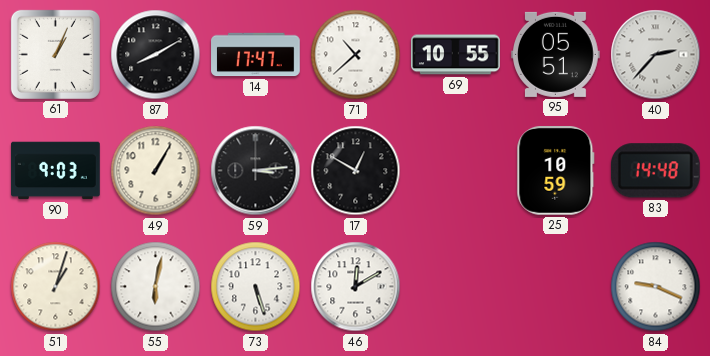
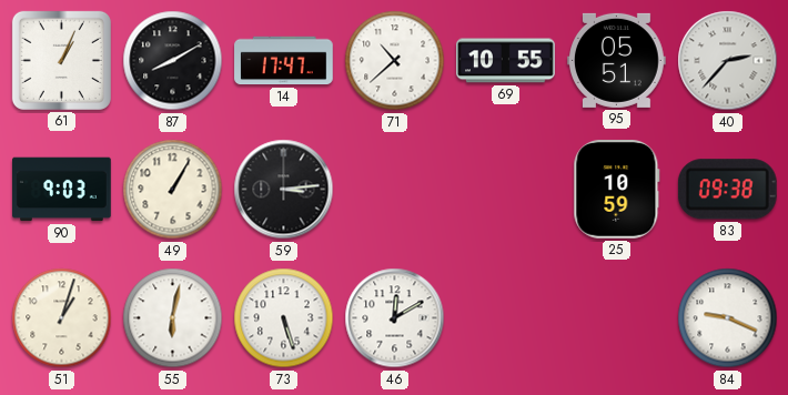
17: 12:50 -> none
83: 14:48 -> 09:38
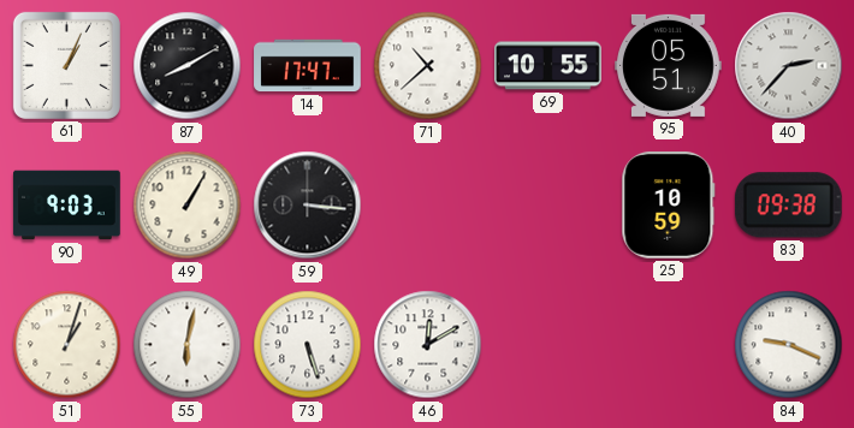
59: 3:14 -> 3:16
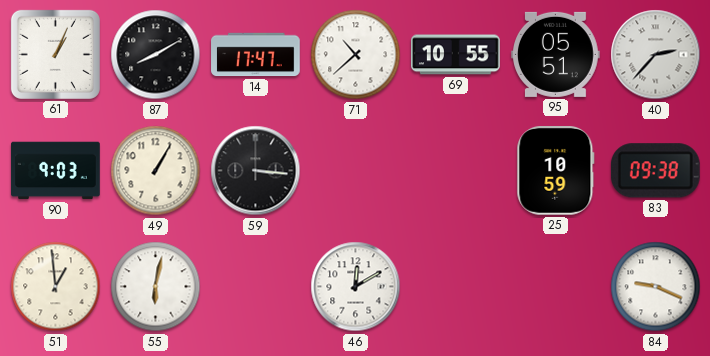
51: 1:03 -> 12:59
73: 5:27 -> none
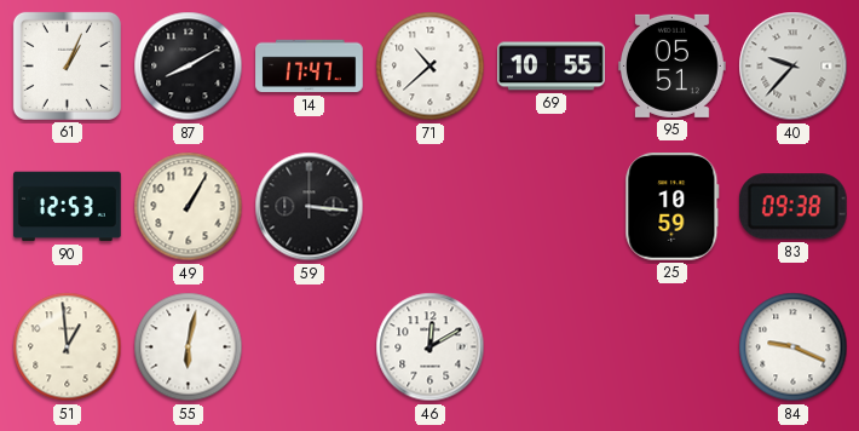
40: 2:37 -> 9:37
90: 9:03 -> 12:53
